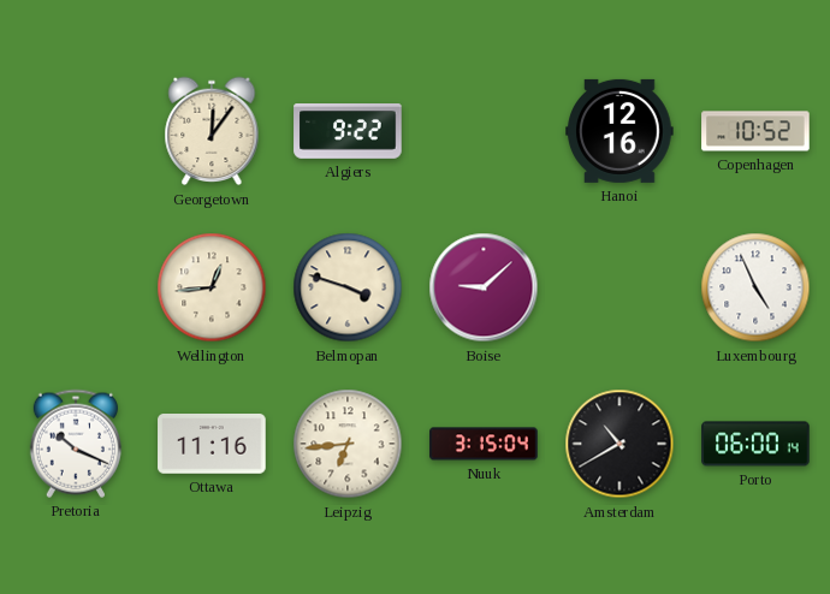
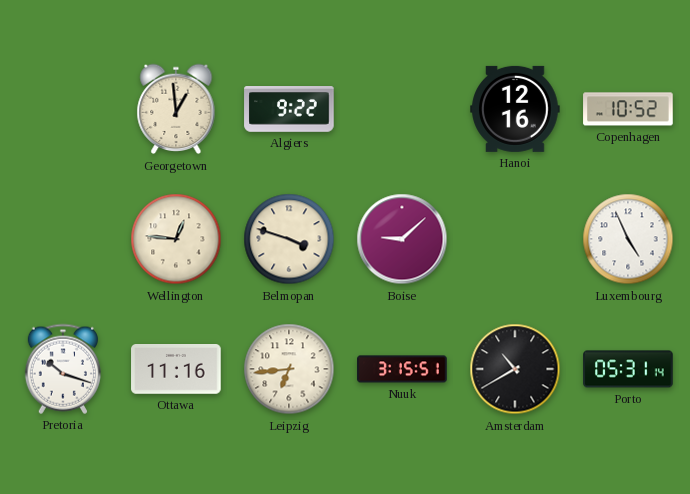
Georgetown: 12:06 -> 12:59
Wellington: 12:44 -> 12:46
Pretoria: 10:19 -> 10:18
Nuuk: 3:15:04 -> 3:15:51
Porto: 06:00 -> 05:31
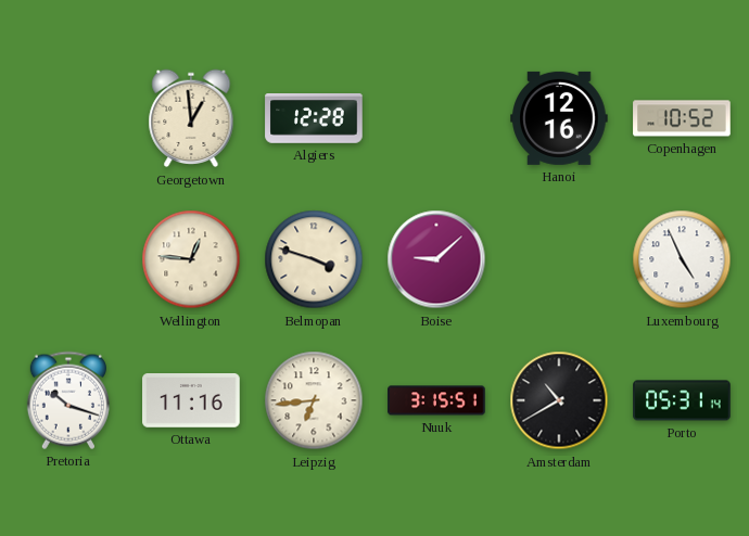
Algiers: 9:22 -> 12:28
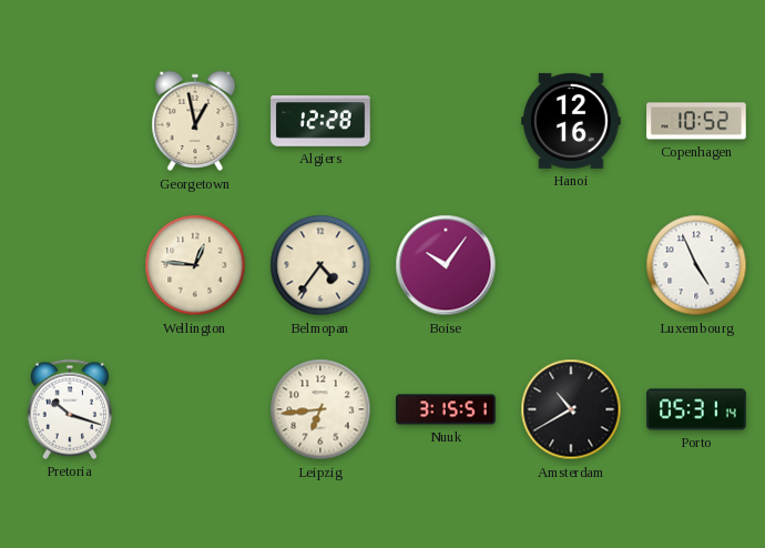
Georgetown: 12:59 -> 12:58
Belmopan: 3:48 -> 4:36
Boise: 9:08 -> 10:06
Ottawa: 11:16 -> none
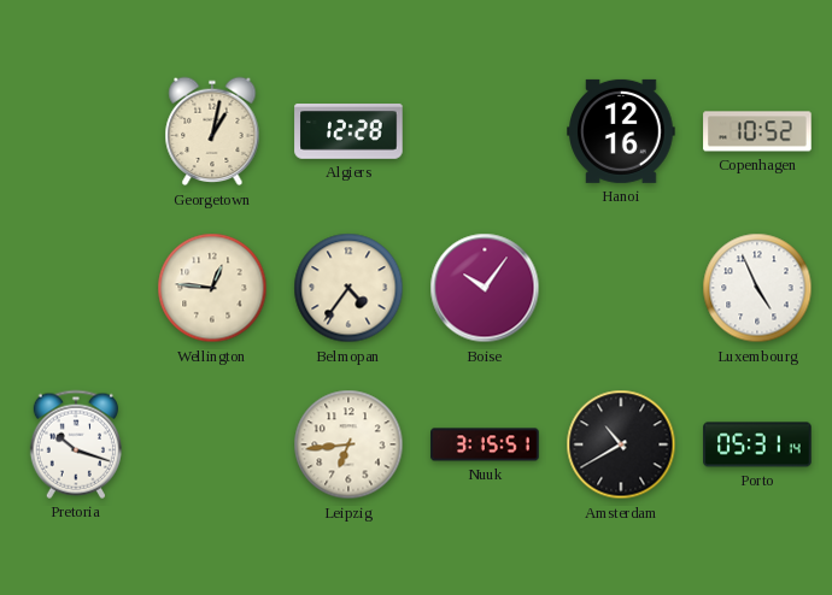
Georgetown: 12:58 -> 1:02
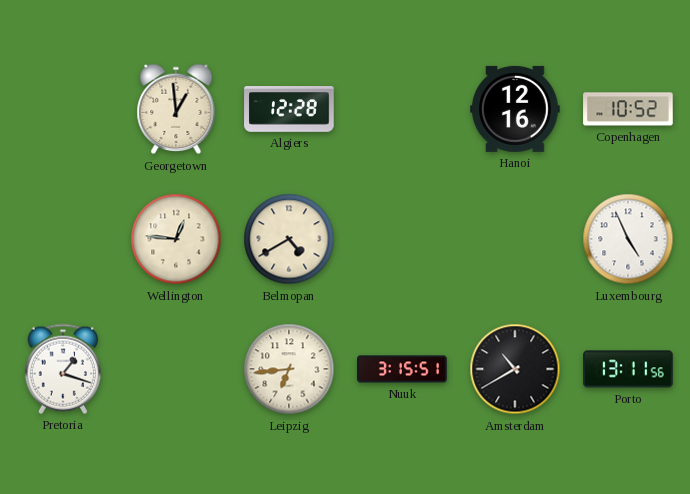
Georgetown: 1:02 -> 12:59
Belmopan: 4:36 -> 4:40
Boise: 10:06 -> none
Pretoria: 10:18 -> 1:18
Porto: 05:31 -> 13:11
